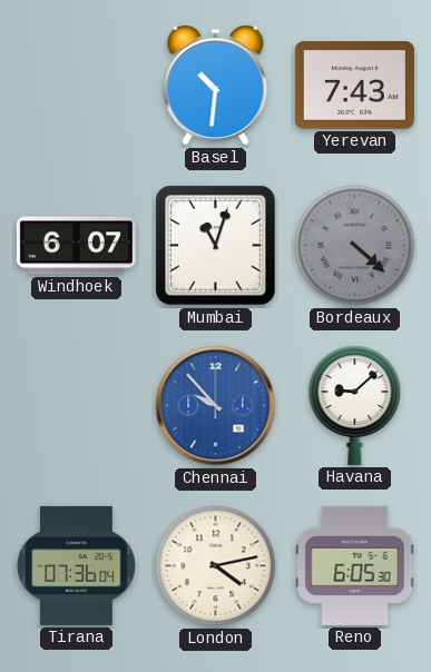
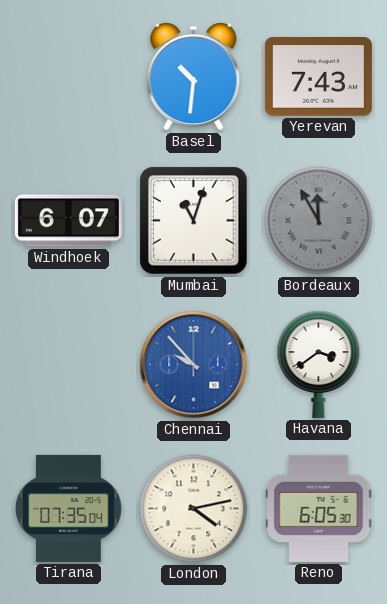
Bordeaux: 4:22 -> 11:55
Havana: 9:08 -> 3:39
Tirana: 07:36 -> 07:35
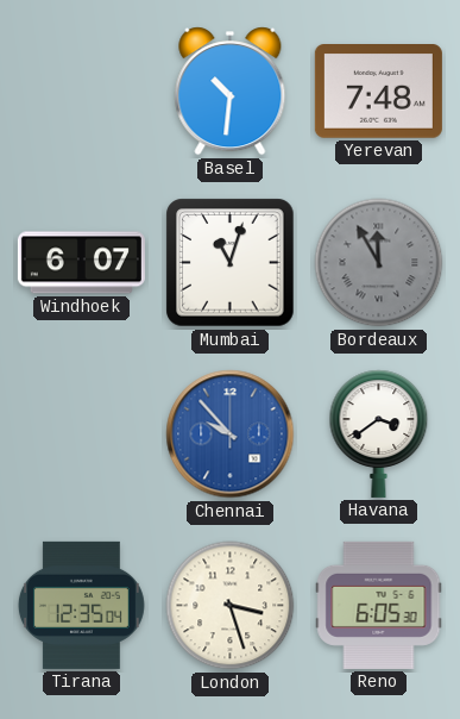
Yerevan: 7:43 -> 7:48
Tirana: 07:35 -> 12:35
London: 4:13 -> 3:27
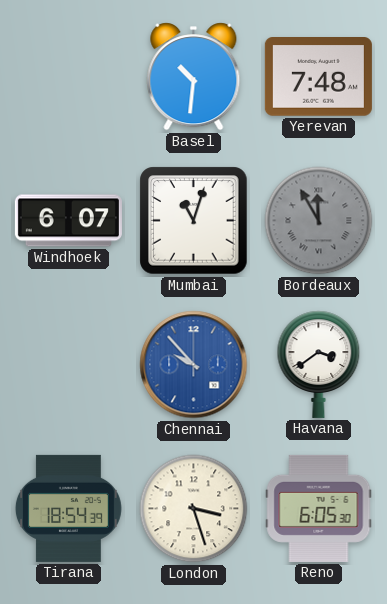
Tirana: 12:35 -> 18:54
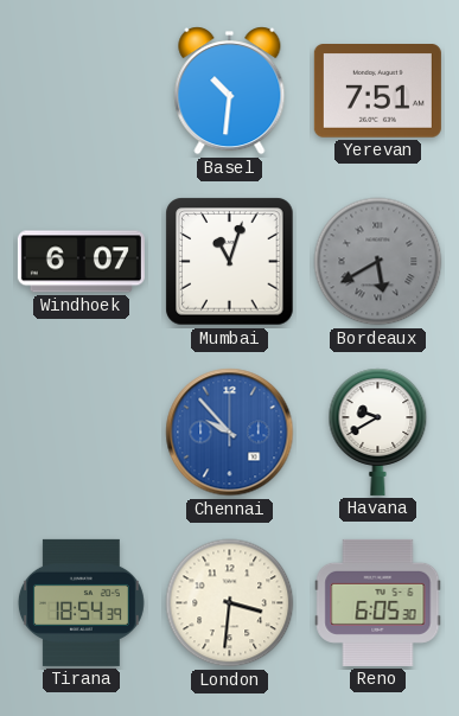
Yerevan: 7:48 -> 7:51
Bordeaux: 11:55 -> 5:40
Havana: 3:39 -> 9:40
London: 3:27 -> 3:31
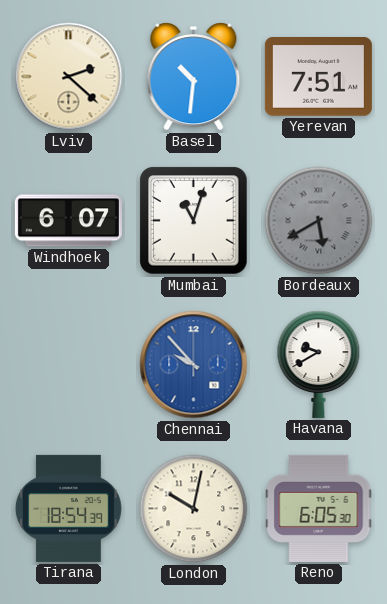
Lviv: none -> 2:22
London: 3:31 -> 10:02
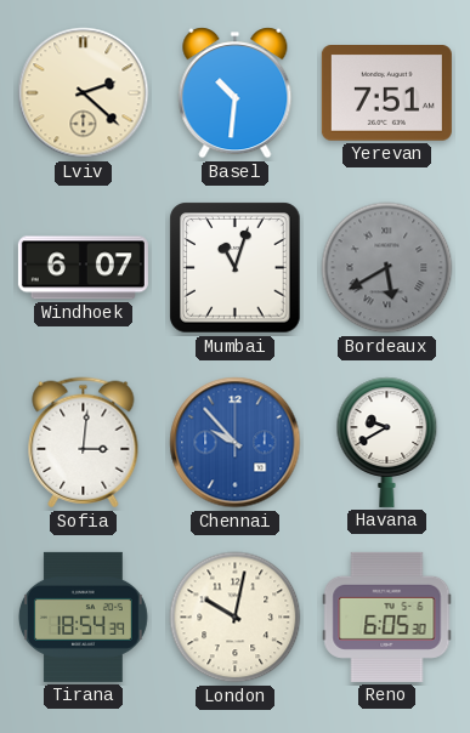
Sofia: none -> 3:01
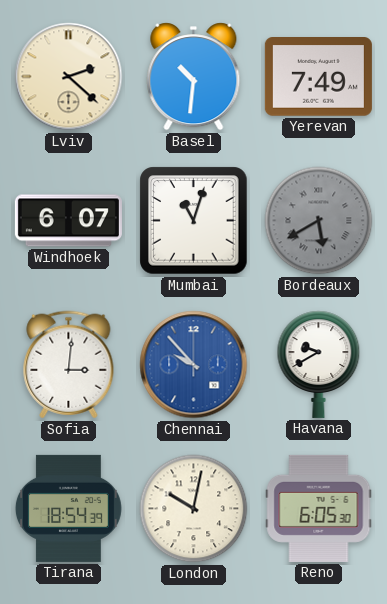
Yerevan: 7:51 -> 7:49
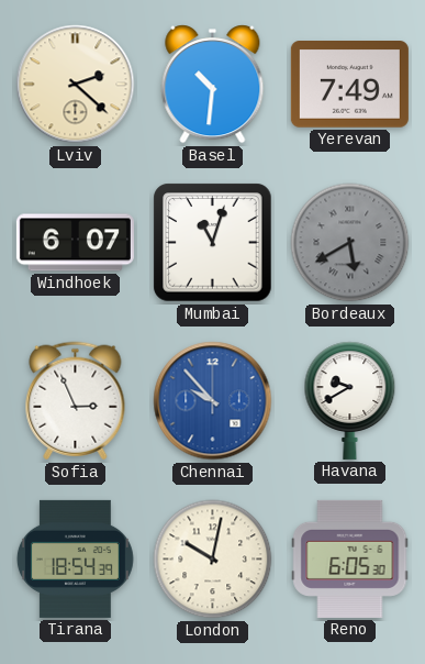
Sofia: 3:01 -> 2:56
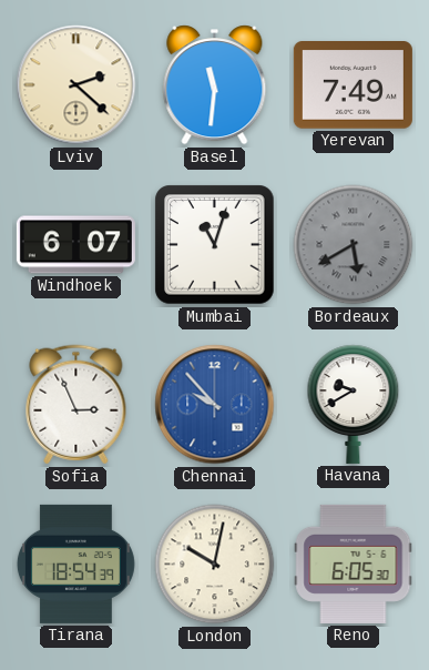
Basel: 10:31 -> 11:31
